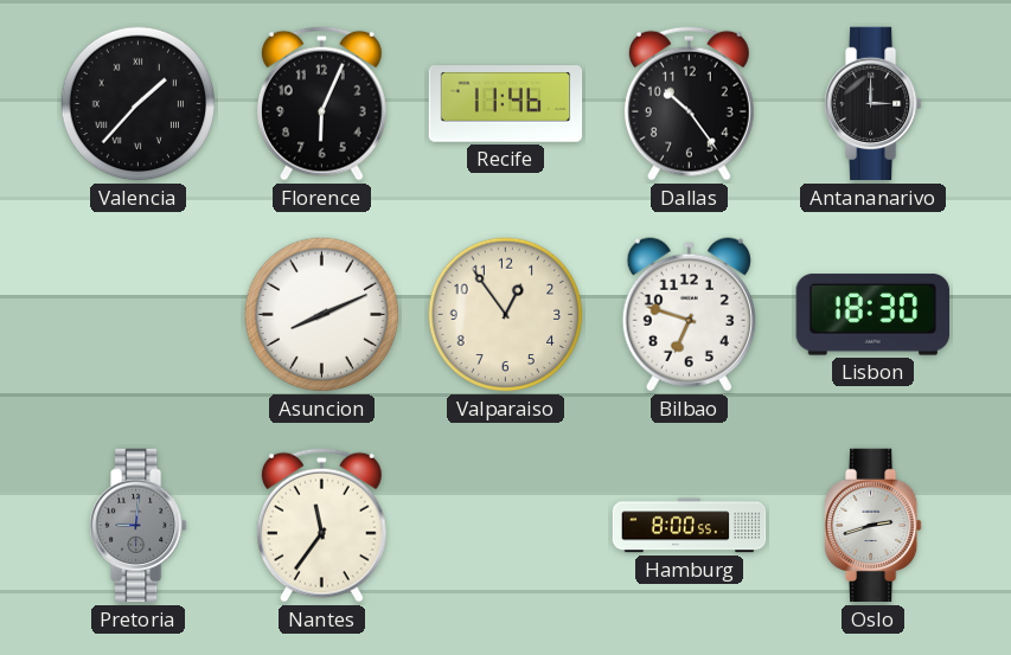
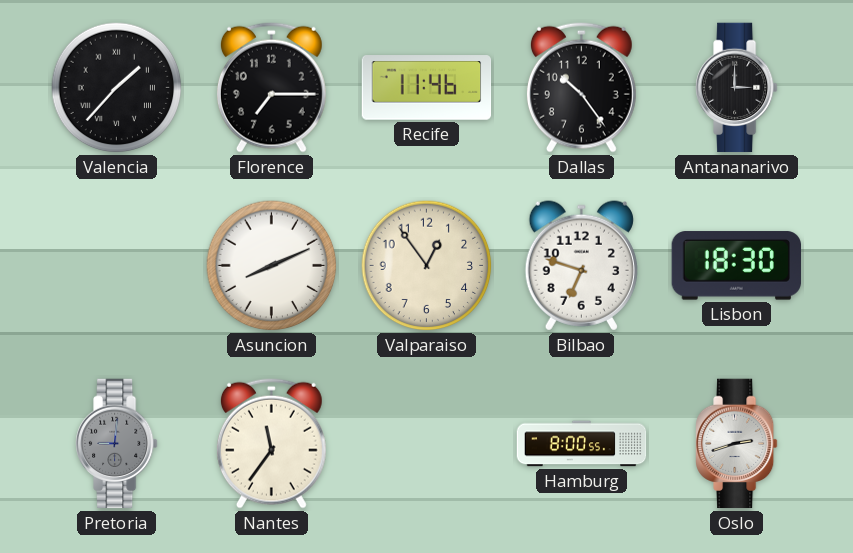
Florence: 6:04 -> 7:15
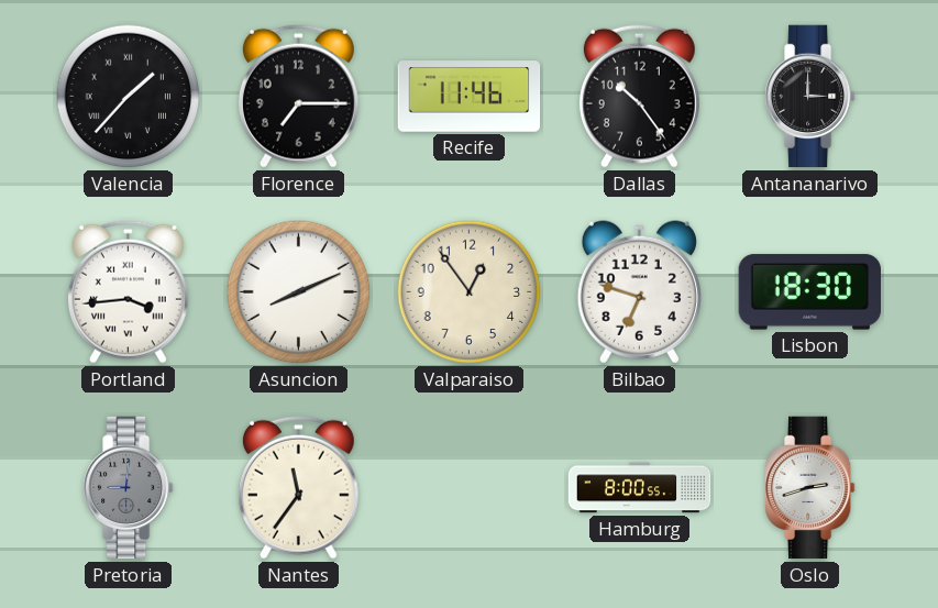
Portland: none -> 3:44
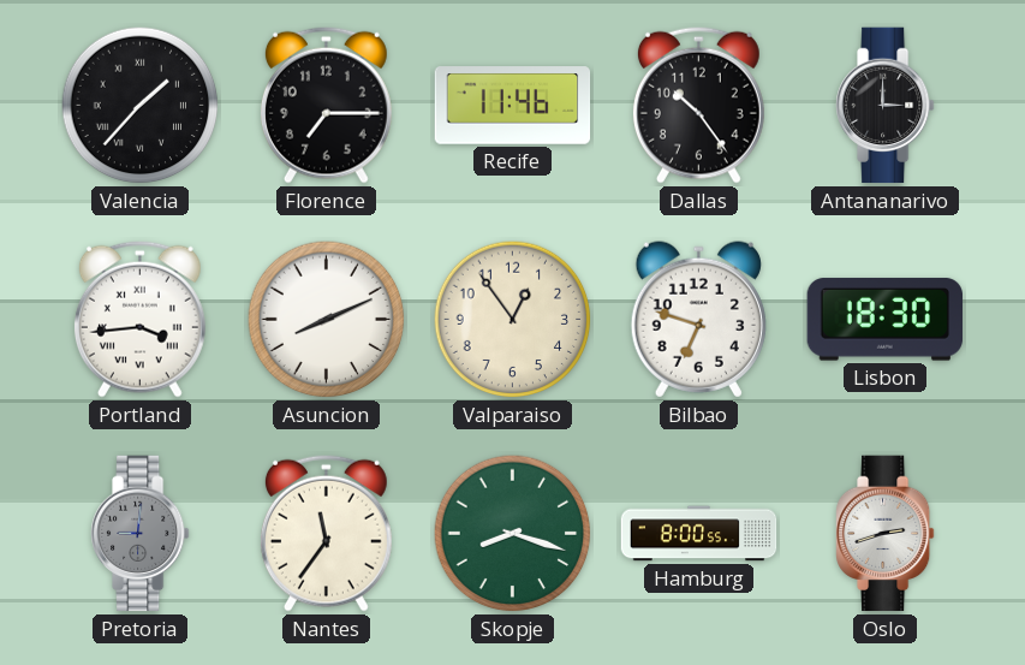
Skopje: none -> 8:18
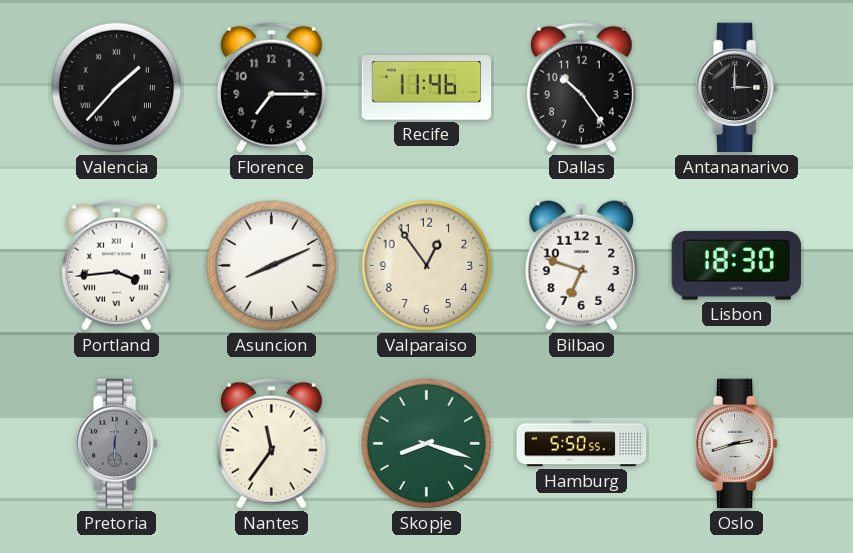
Pretoria: 9:01 -> 6:01
Hamburg: 8:00 -> 5:50
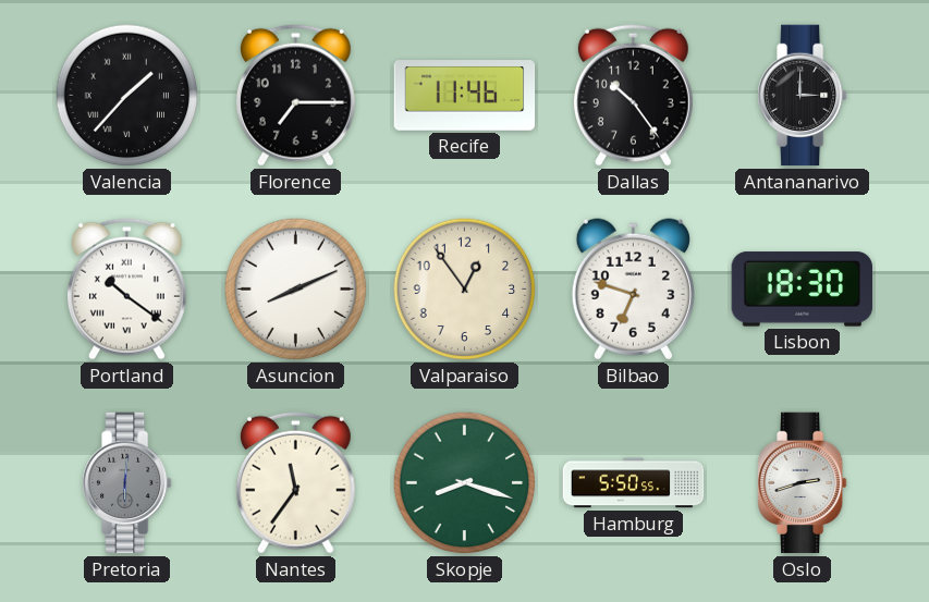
Portland: 3:44 -> 10:21
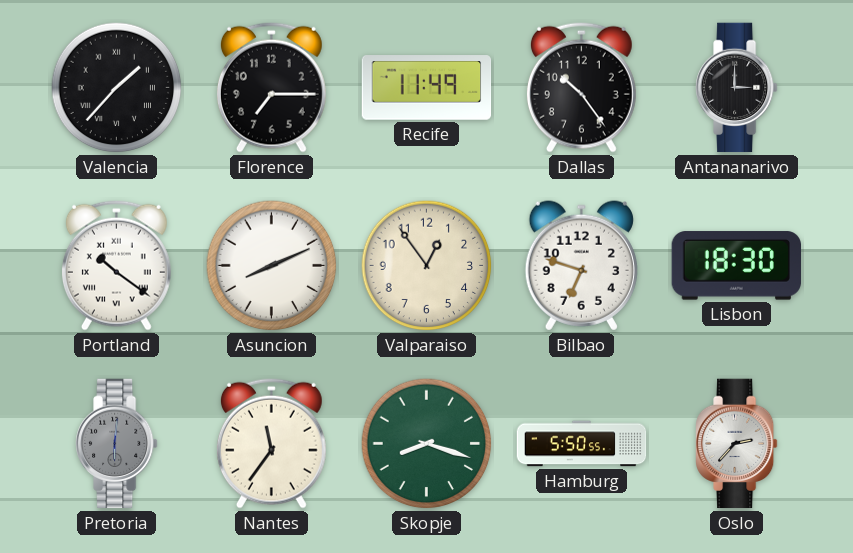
Recife: 11:46 -> 11:49
Oslo: 2:42 -> 2:37
